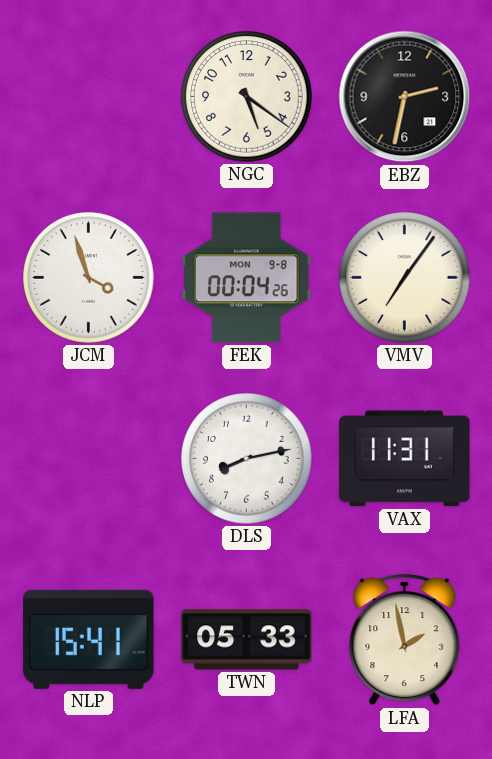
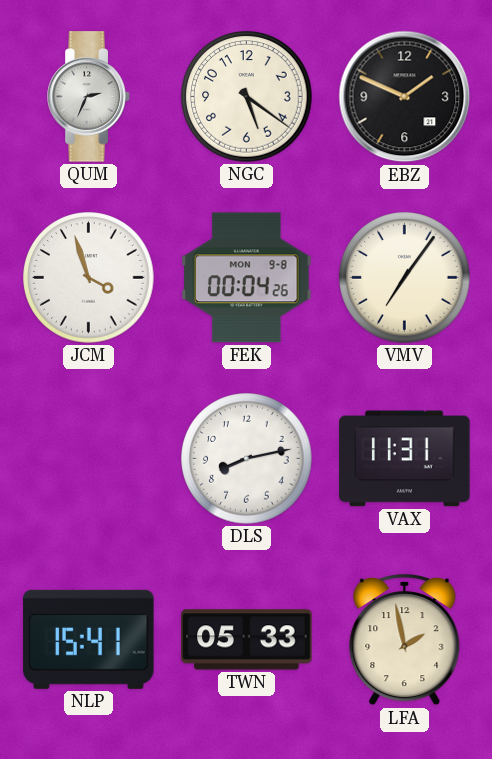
QUM: none -> 2:34
EBZ: 2:32 -> 1:49
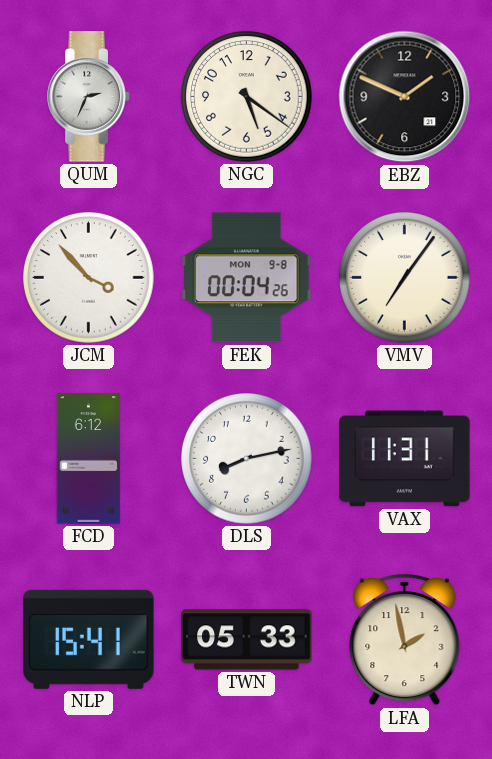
JCM: 3:57 -> 3:53
FCD: none -> 6:12
